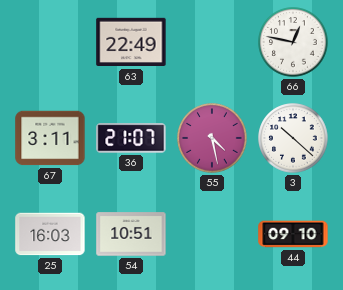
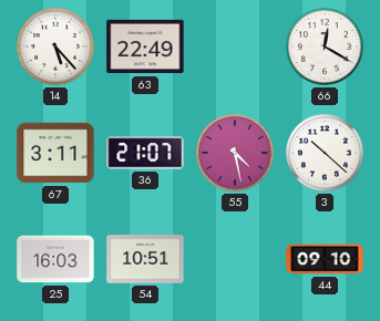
14: none -> 5:23
66: 12:47 -> 12:20
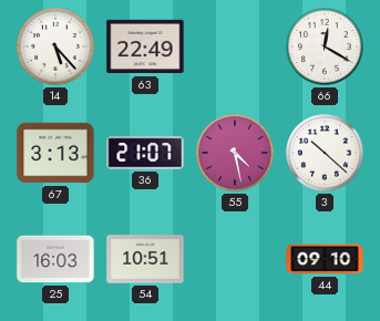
67: 3:11 -> 3:13
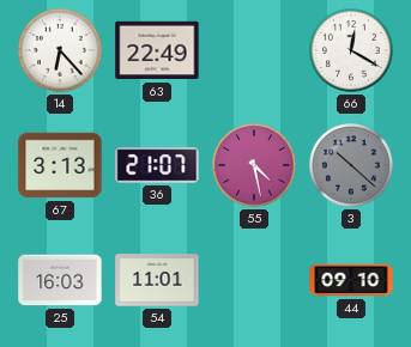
14: 5:23 -> 6:23
3 dial: white -> grey
54: 10:51 -> 11:01
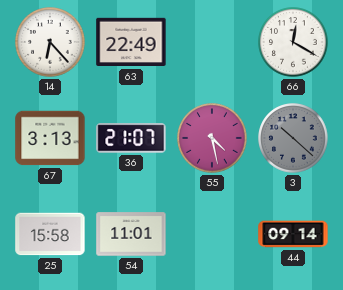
25: 16:03 -> 15:58
44: 09:10 -> 09:14
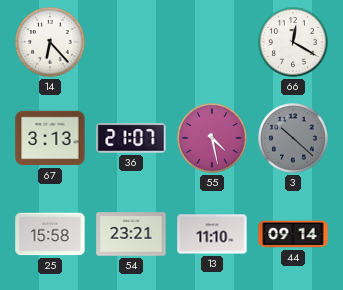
63: 22:49 -> none
54: 11:01 -> 23:21
13: none -> 11:10
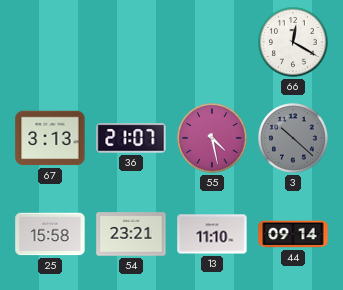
14: 6:23 -> none
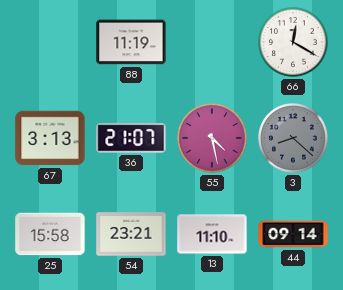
88: none -> 11:19
3: 10:22 -> 8:22
